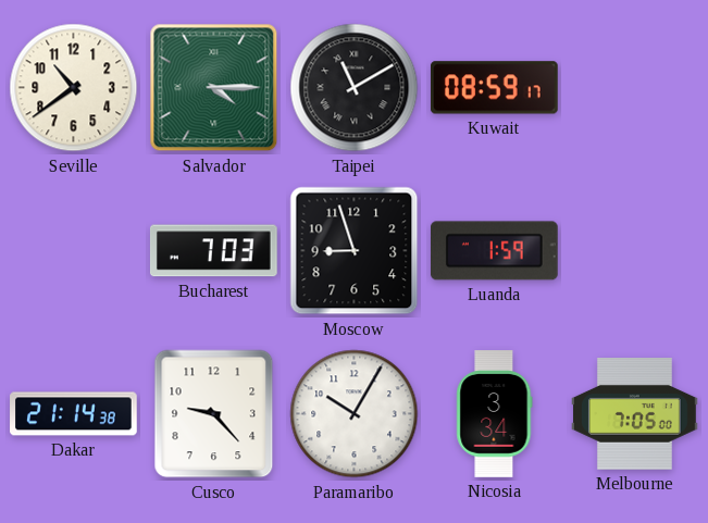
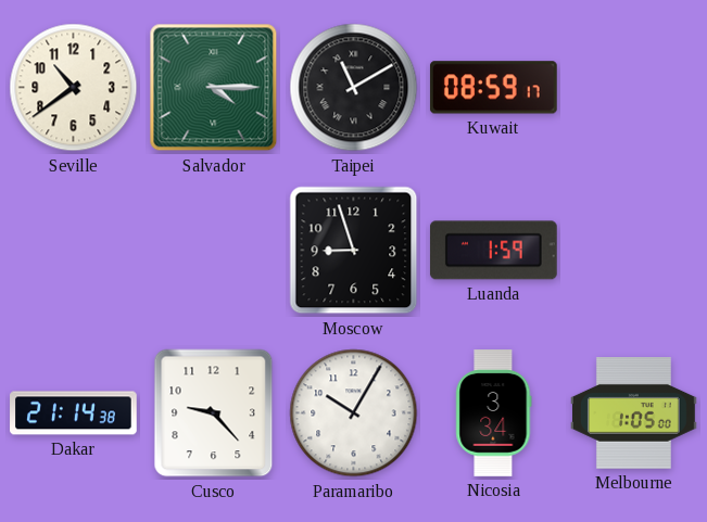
Bucharest: 7:03 -> none
Melbourne: 7:05 -> 1:05
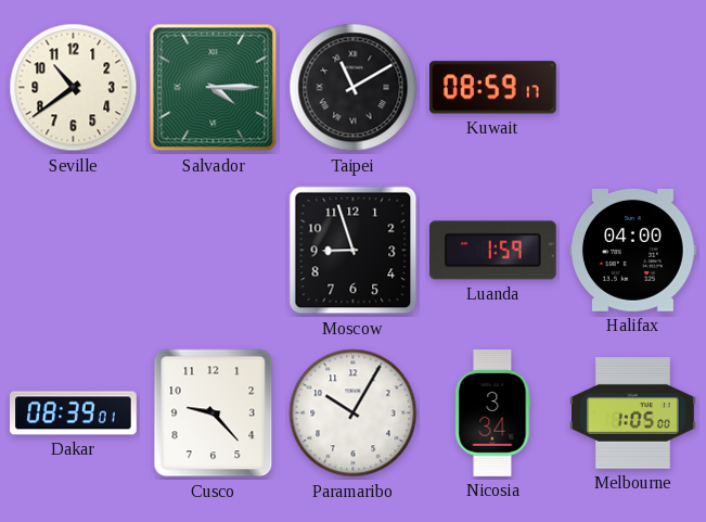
Halifax: none -> 04:00
Dakar: 21:14 -> 08:39
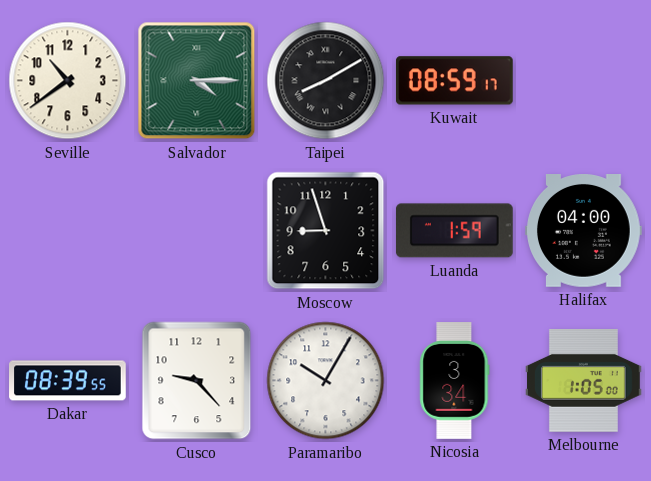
Taipei: 11:10 -> 8:10
Dakar: 08:39:01 -> 08:39:55
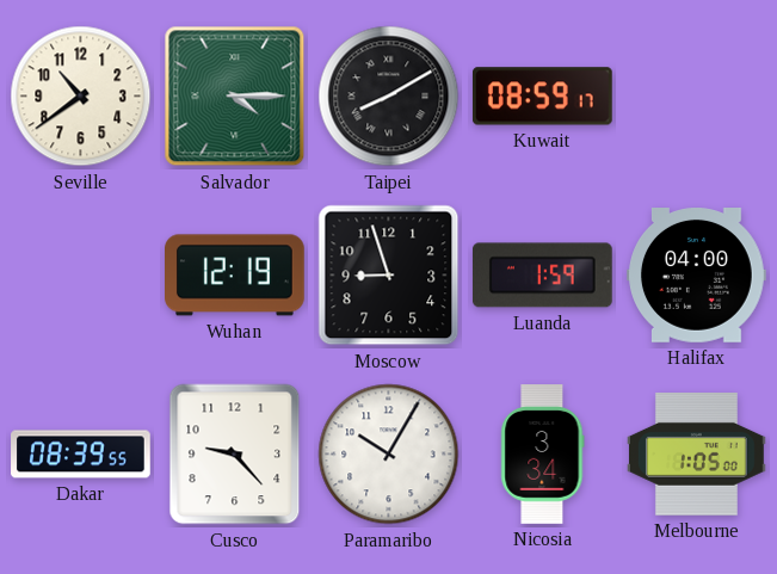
Wuhan: none -> 12:19
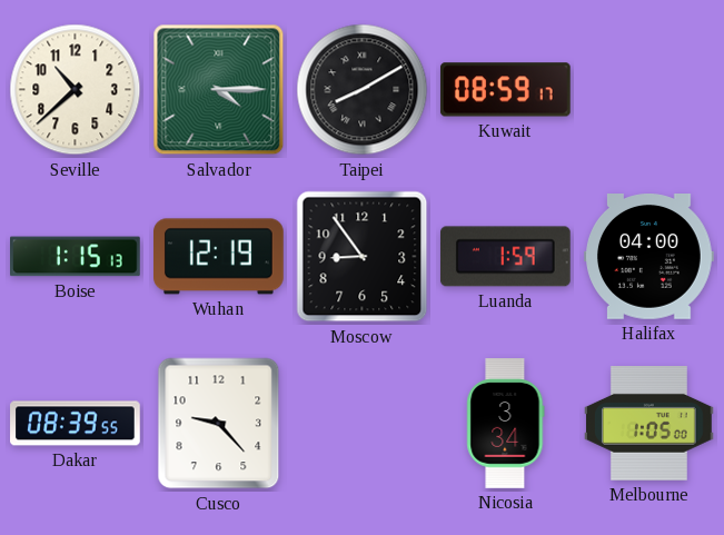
Seville: 10:39 -> 10:38
Boise: none -> 1:15
Moscow: 8:57 -> 8:54
Paramaribo: 10:05 -> none
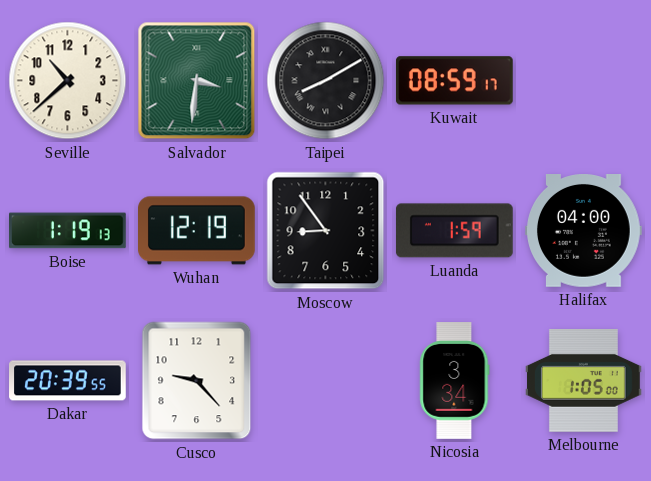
Salvador: 4:15 -> 3:31
Boise: 1:15 -> 1:19
Dakar: 08:39 -> 20:39
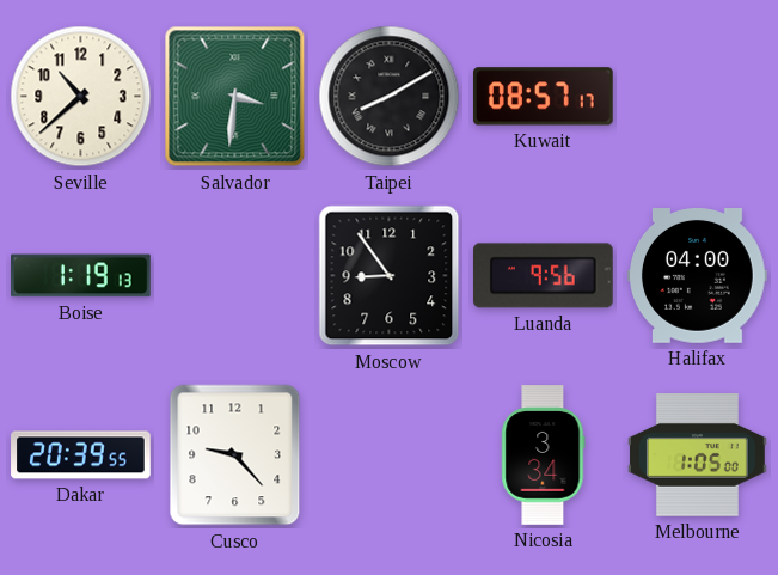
Kuwait: 08:59 -> 08:57
Wuhan: 12:19 -> none
Luanda: 1:59 -> 9:56
